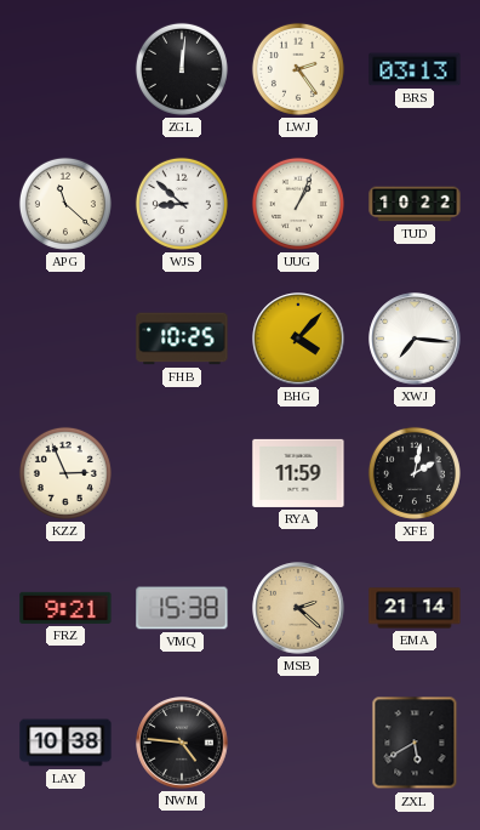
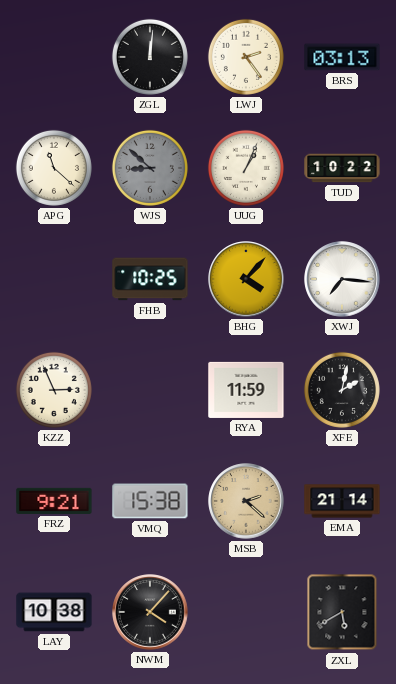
WJS dial: white -> grey
NWM: 4:46 -> 4:07
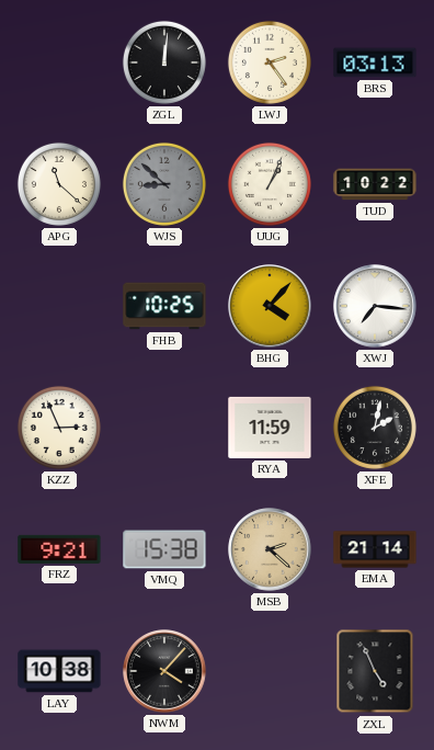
ZXL: 5:40 -> 4:56
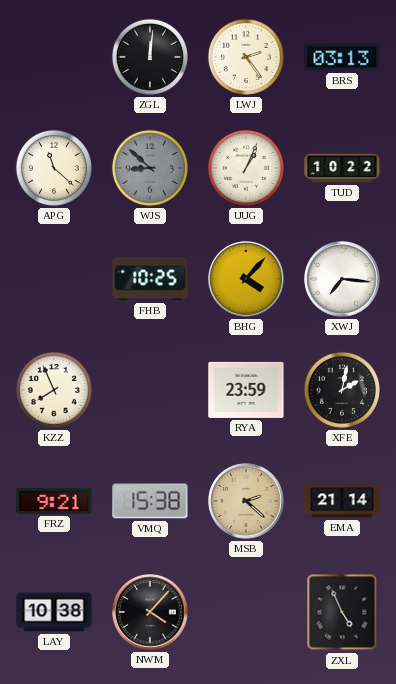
KZZ: 2:56 -> 7:56
RYA: 11:59 -> 23:59
